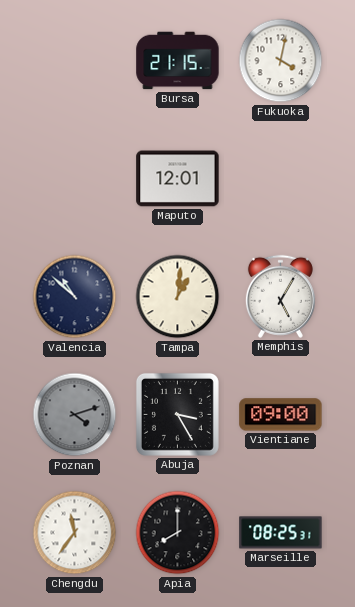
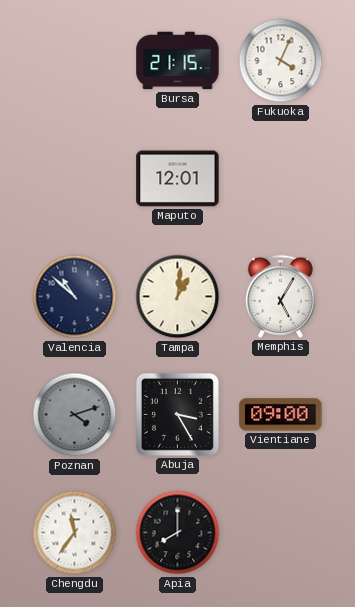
Fukuoka: 4:02 -> 4:04
Marseille: 08:25 -> none
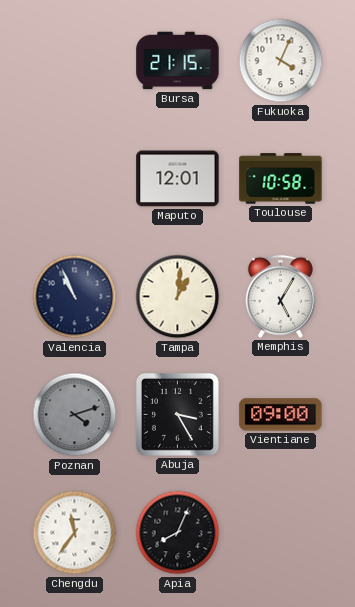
Toulouse: none -> 10:58
Valencia: 10:52 -> 10:56
Apia: 8:00 -> 8:04
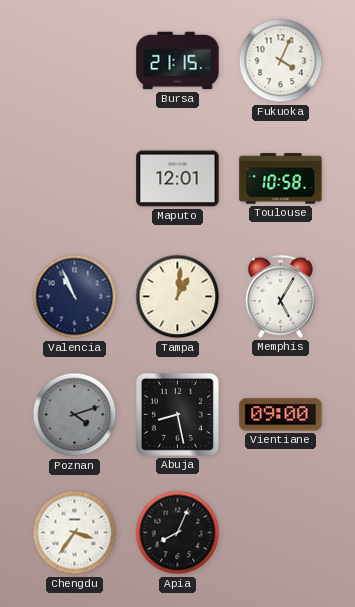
Abuja: 3:25 -> 8:28
Chengdu: 11:36 -> 3:36
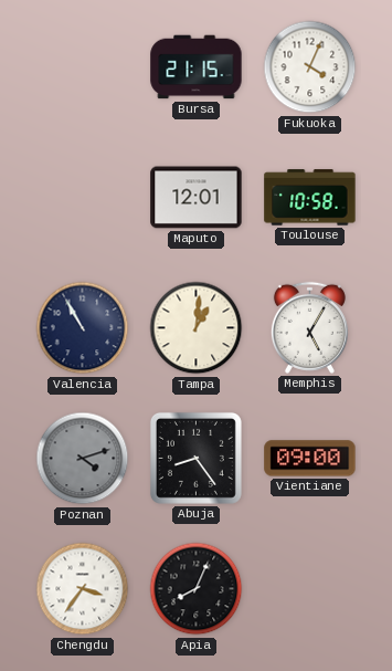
Valencia: 10:56 -> 10:55
Abuja: 8:28 -> 8:24
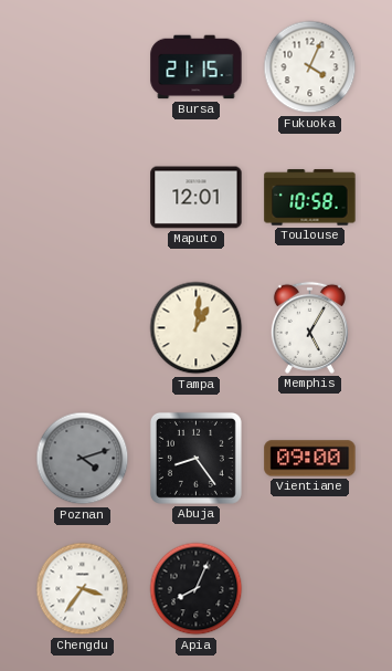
Valencia: 10:55 -> none
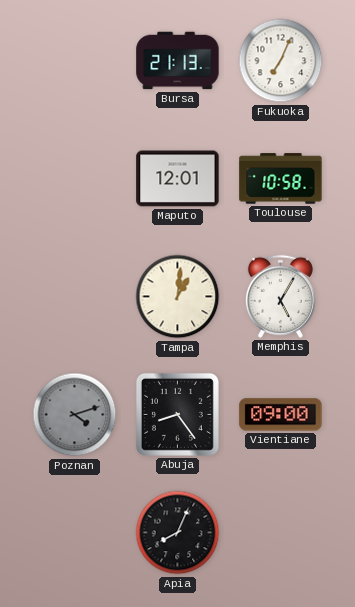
Bursa: 21:15 -> 21:13
Fukuoka: 4:04 -> 7:04
Chengdu: 3:36 -> none
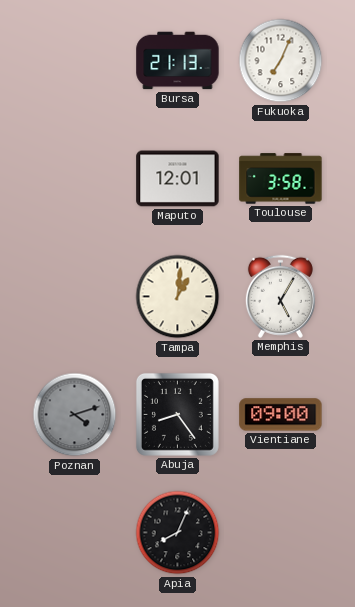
Toulouse: 10:58 -> 3:58
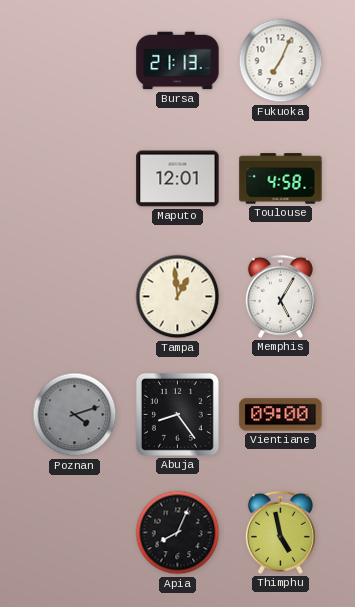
Toulouse: 3:58 -> 4:58
Tampa: 1:01 -> 12:59
Thimphu: none -> 4:58
